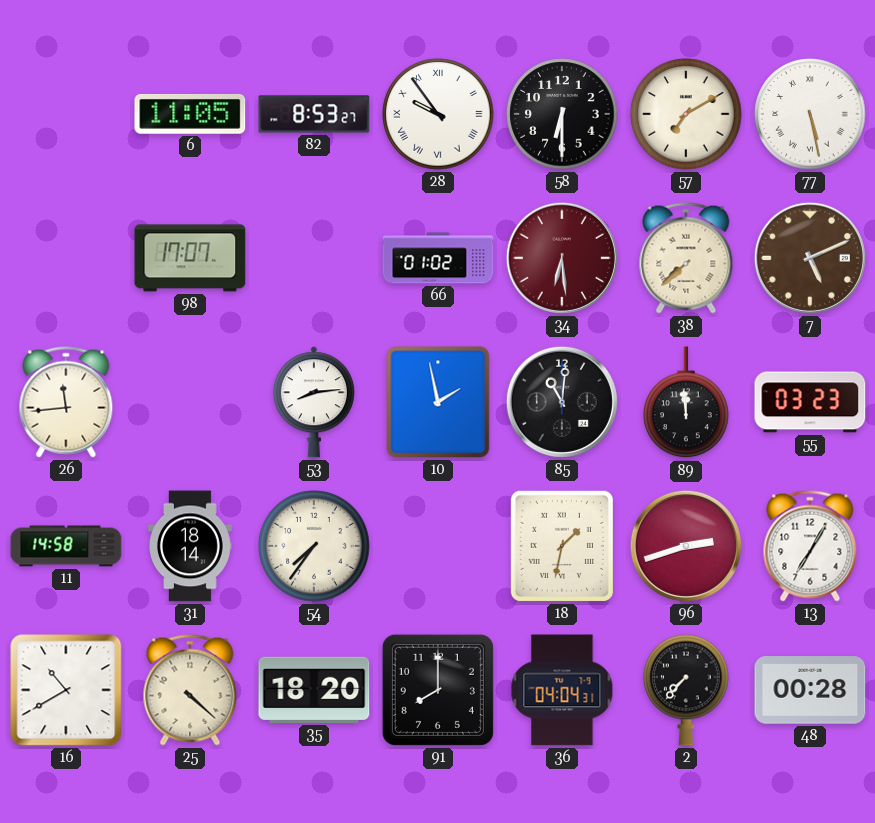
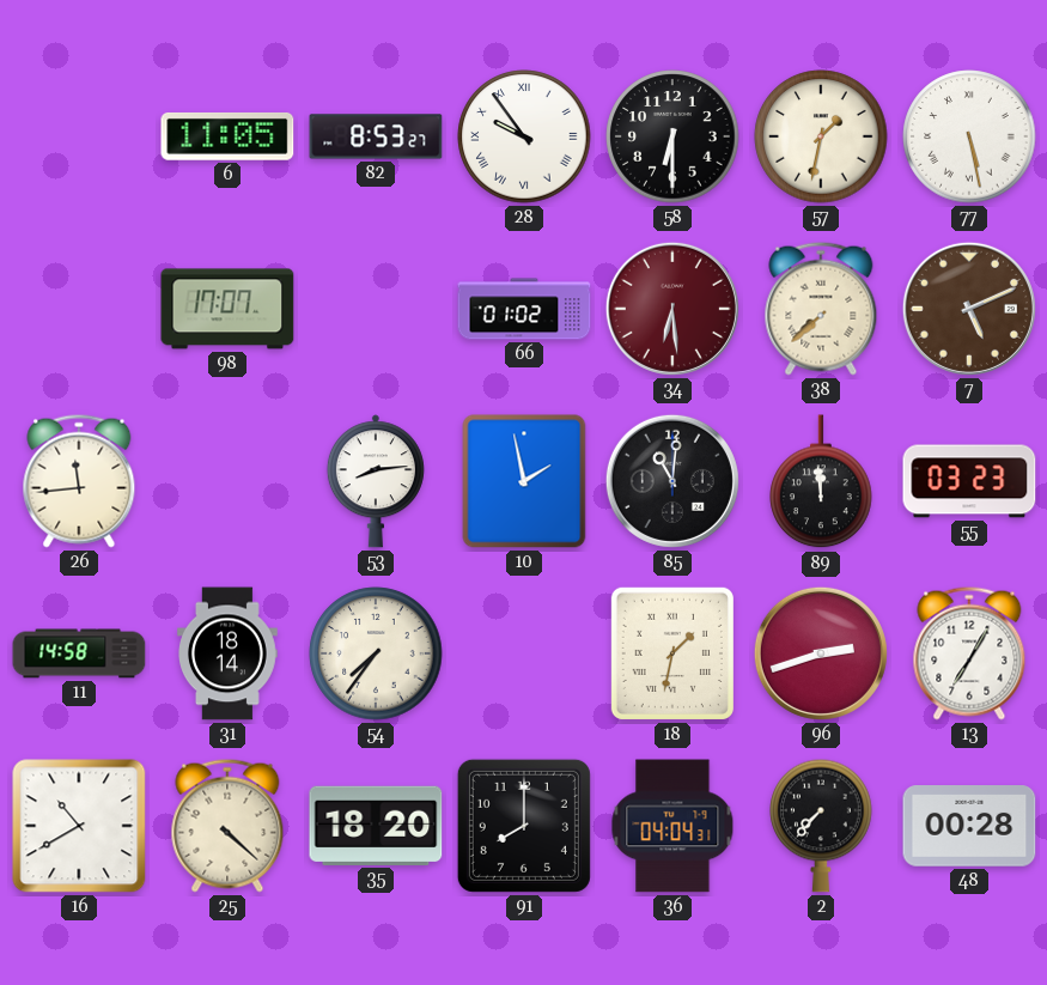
57: 7:10 -> 1:32
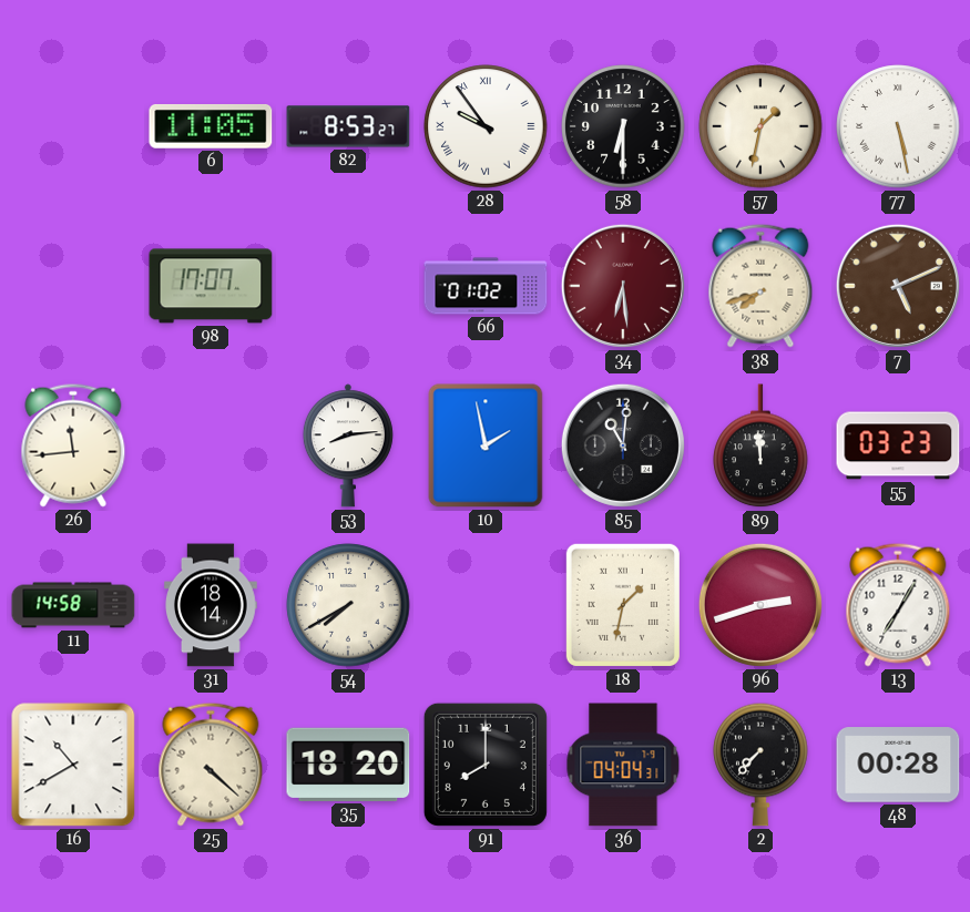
38: 7:38 -> 7:42
54: 7:36 -> 7:40
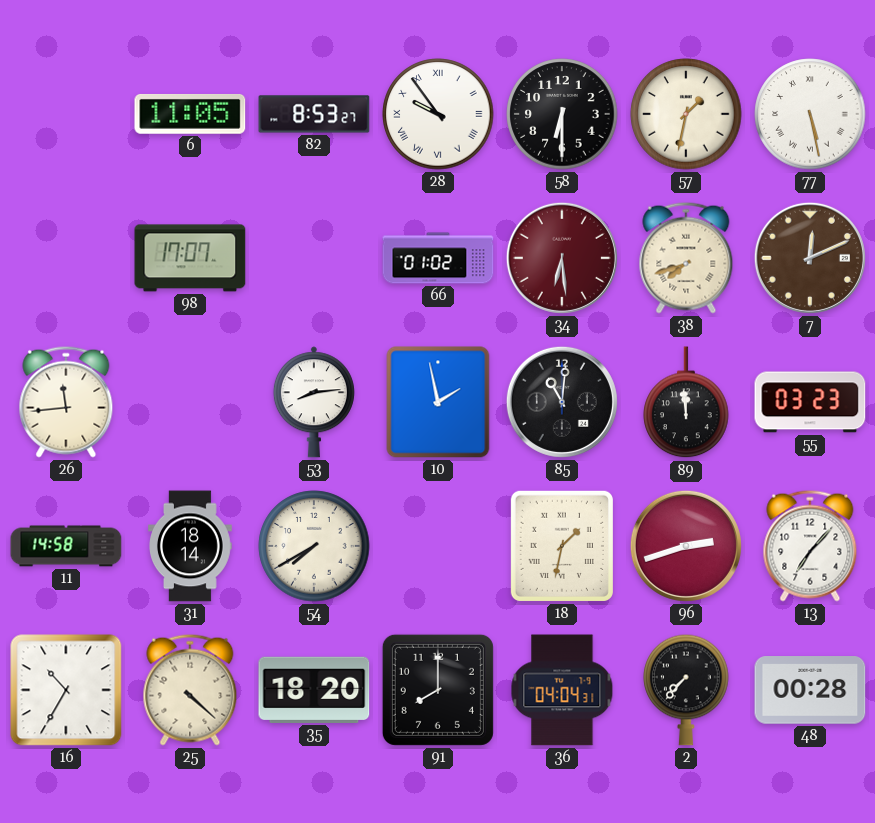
7: 5:11 -> 12:11
13: 7:05 -> 7:07
16: 10:40 -> 10:35
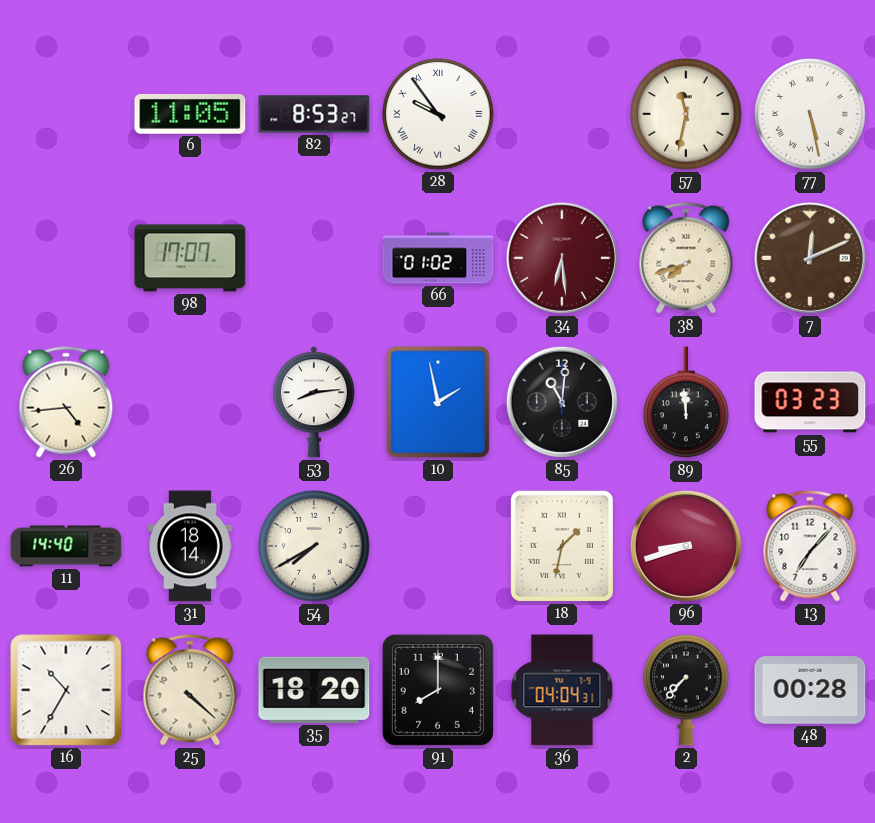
58: 6:30 -> none
57: 1:32 -> 11:32
26: 11:44 -> 4:44
11: 14:58 -> 14:40
96: 2:42 -> 8:42
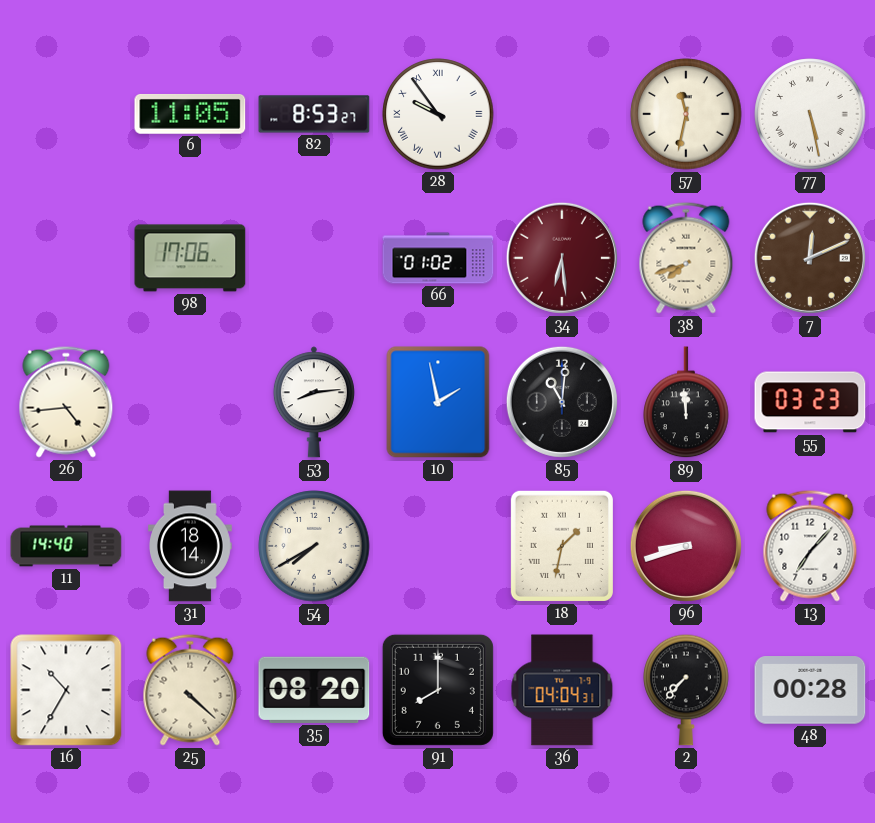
98: 17:07 -> 17:06
35: 18:20 -> 08:20
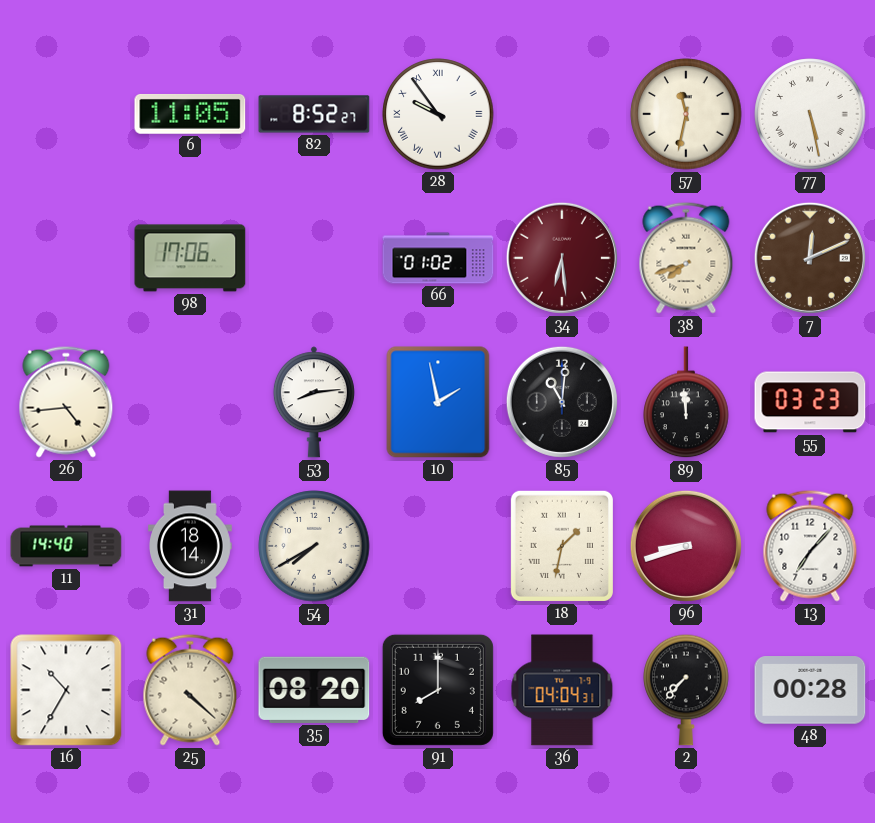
82: 8:53 -> 8:52
